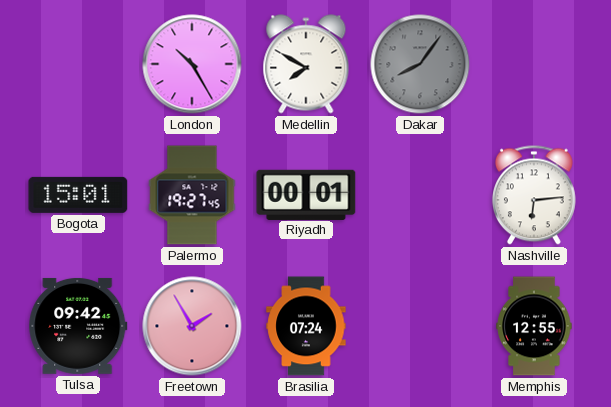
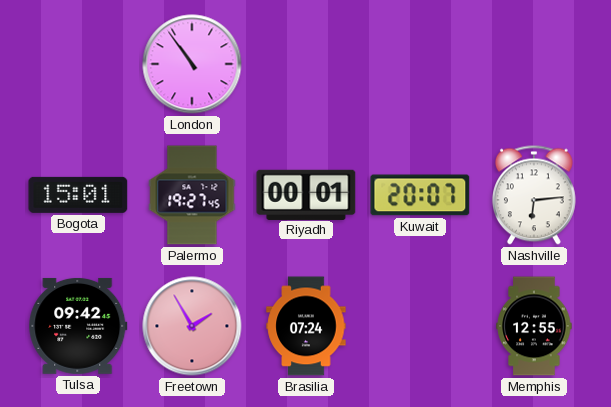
London: 10:25 -> 10:54
Medellin: 7:50 -> none
Dakar: 8:06 -> none
Kuwait: none -> 20:07
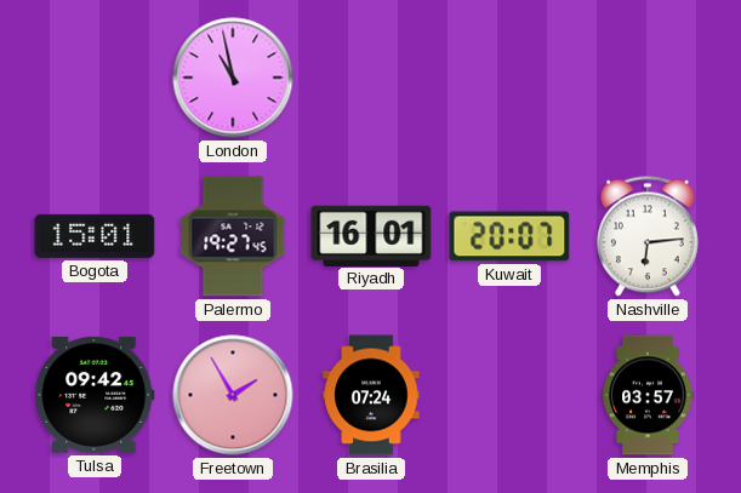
London: 10:54 -> 10:58
Riyadh: 00:01 -> 16:01
Memphis: 12:55 -> 03:57
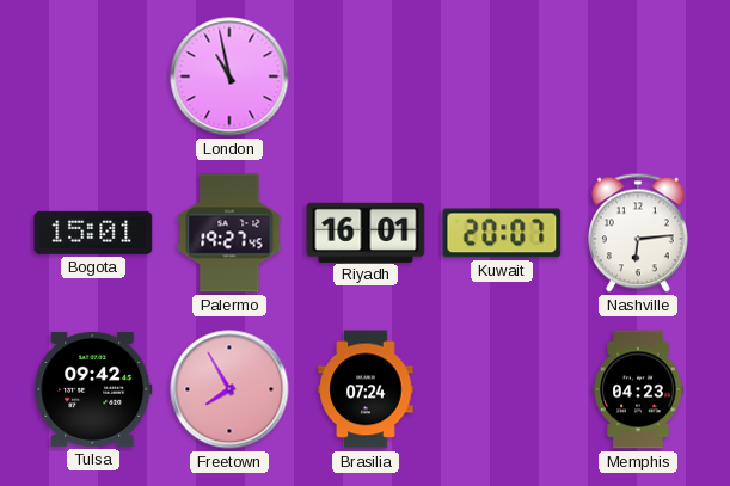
Freetown: 1:55 -> 7:55
Memphis: 03:57 -> 04:23
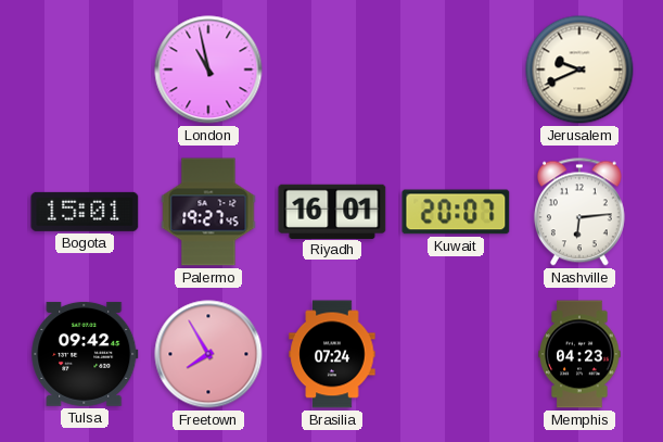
Jerusalem: none -> 9:41
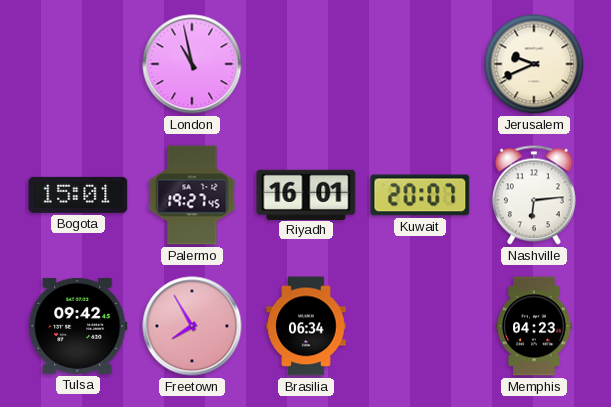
Brasilia: 07:24 -> 06:34
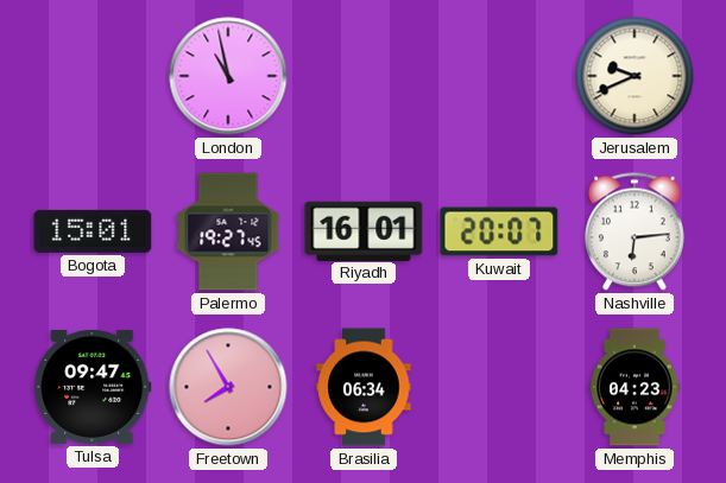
Tulsa: 09:42 -> 09:47
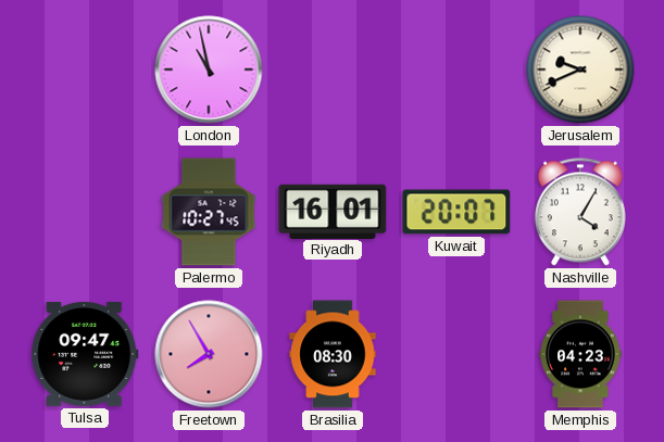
Bogota: 15:01 -> none
Palermo: 19:27 -> 10:27
Nashville: 6:14 -> 4:05
Brasilia: 06:34 -> 08:30
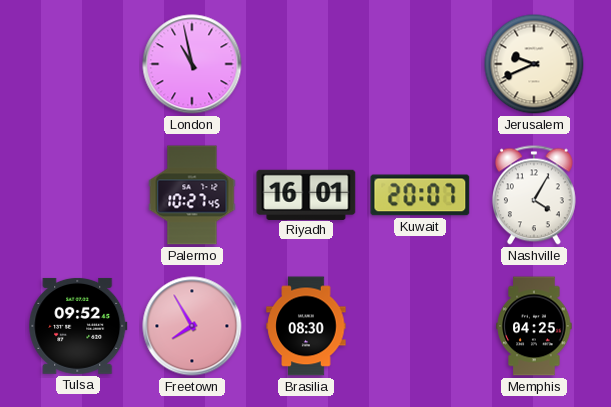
Tulsa: 09:47 -> 09:52
Memphis: 04:23 -> 04:25
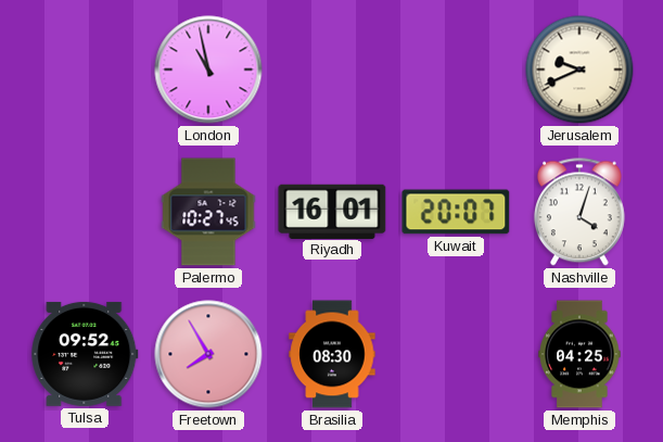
Nashville: 4:05 -> 4:03
